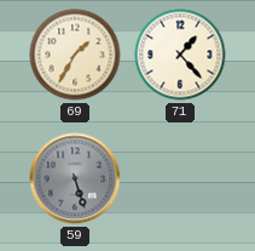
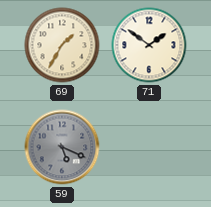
71: 1:23 -> 1:51
59: 5:27 -> 5:19
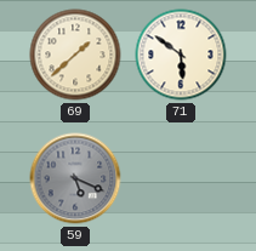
69: 1:35 -> 1:38
71: 1:51 -> 5:51
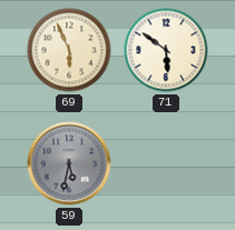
69: 1:38 -> 5:56
59: 5:19 -> 5:32
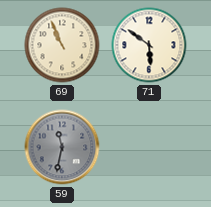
69: 5:56 -> 10:56
59: 5:32 -> 11:32
